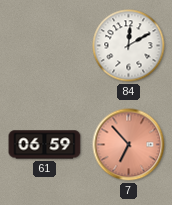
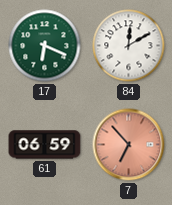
17: none -> 6:19
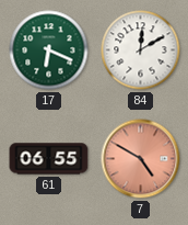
61: 06:59 -> 06:55
7: 6:53 -> 4:50
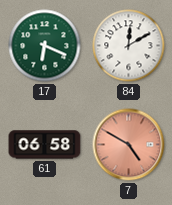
61: 06:55 -> 06:58
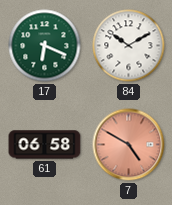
84: 12:10 -> 10:10
